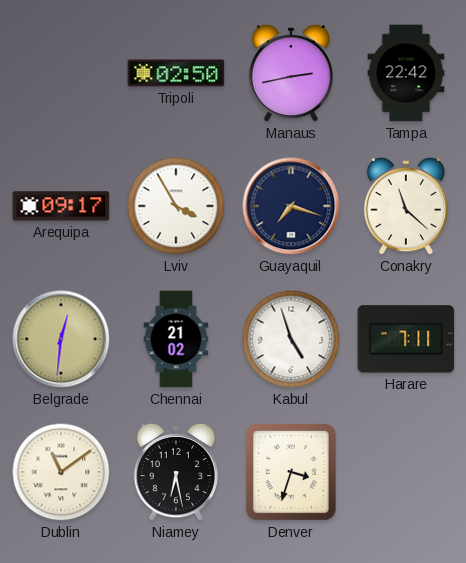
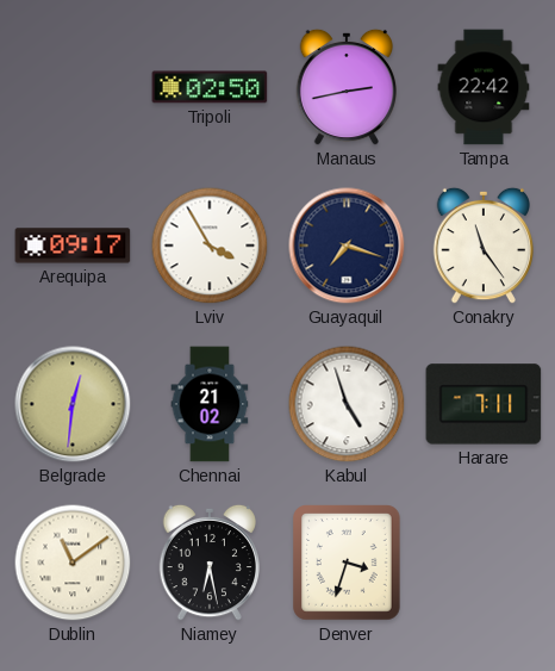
Conakry: 11:22 -> 11:24
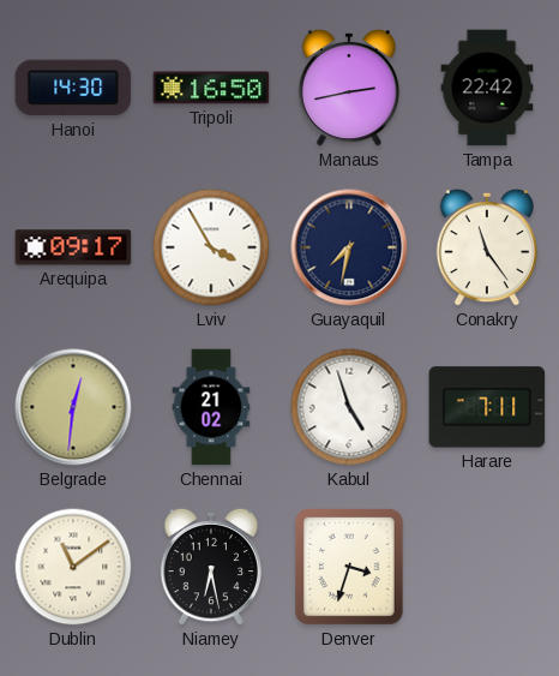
Hanoi: none -> 14:30
Tripoli: 02:50 -> 16:50
Guayaquil: 7:18 -> 7:32
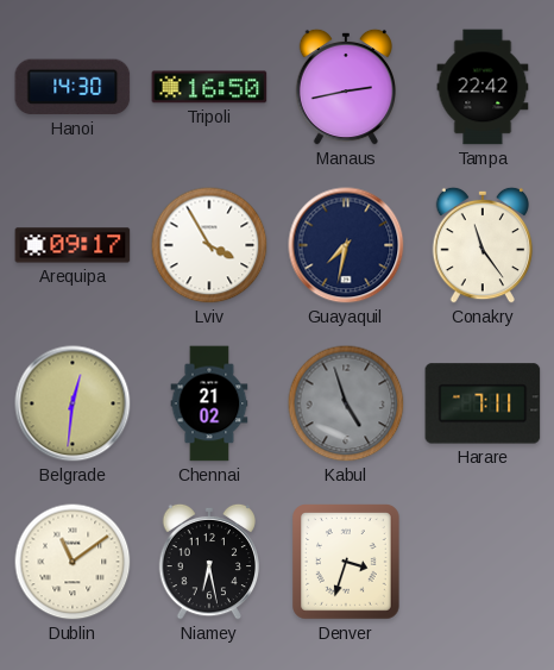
Kabul dial: white -> grey
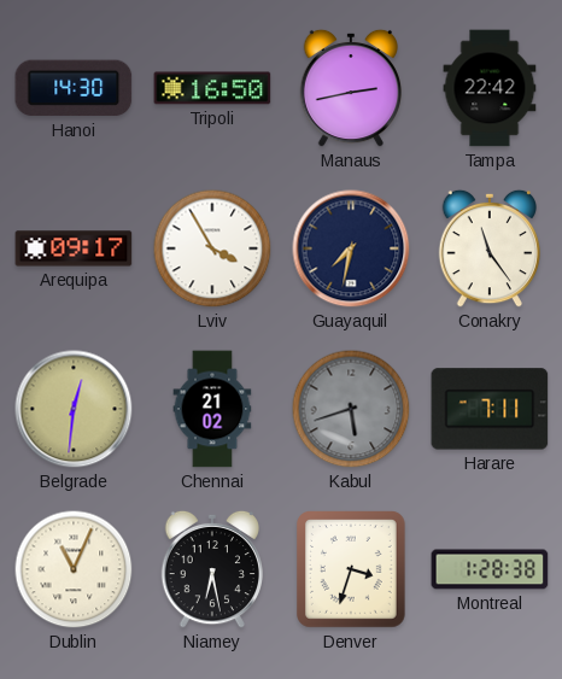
Kabul: 4:57 -> 5:42
Dublin: 11:09 -> 11:04
Montreal: none -> 1:28
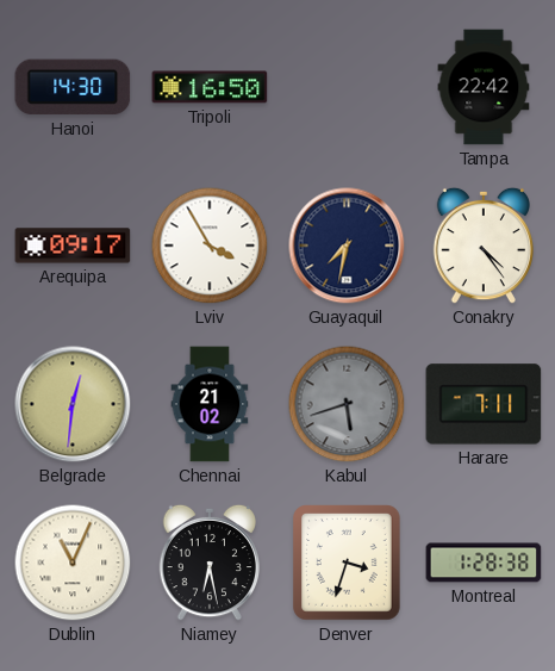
Manaus: 2:43 -> none
Conakry: 11:24 -> 4:24
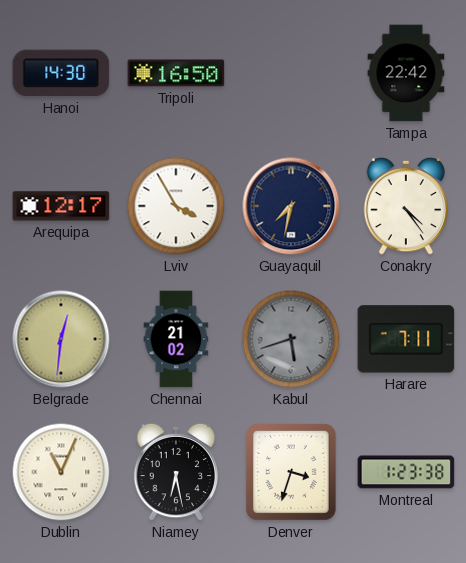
Arequipa: 09:17 -> 12:17
Montreal: 1:28 -> 1:23
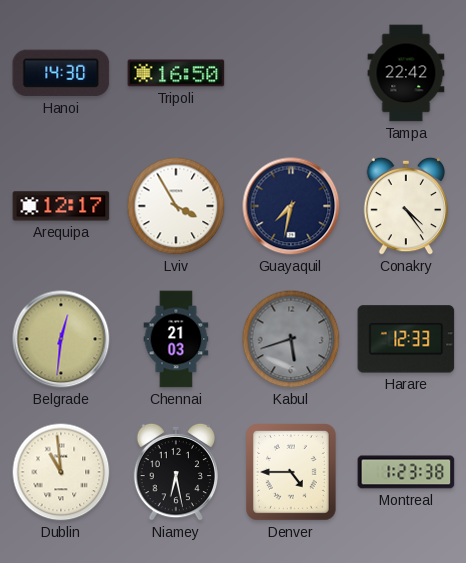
Chennai: 21:02 -> 21:03
Harare: 7:11 -> 12:33
Dublin: 11:04 -> 10:59
Denver: 3:33 -> 4:45
